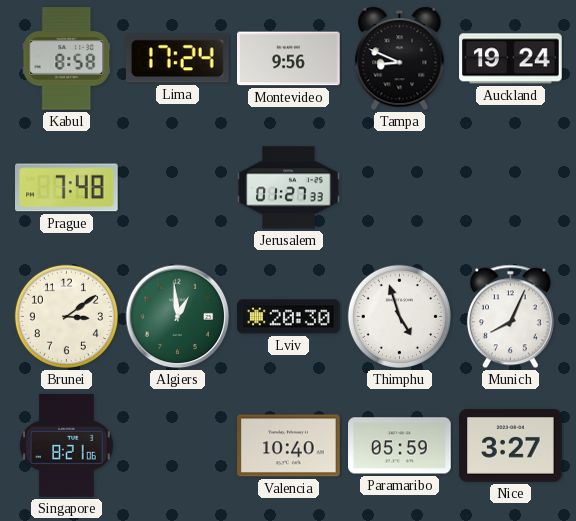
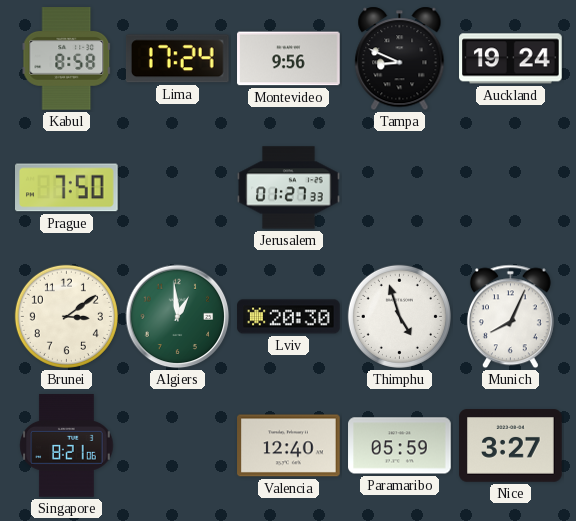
Prague: 7:48 -> 7:50
Valencia: 10:40 -> 12:40
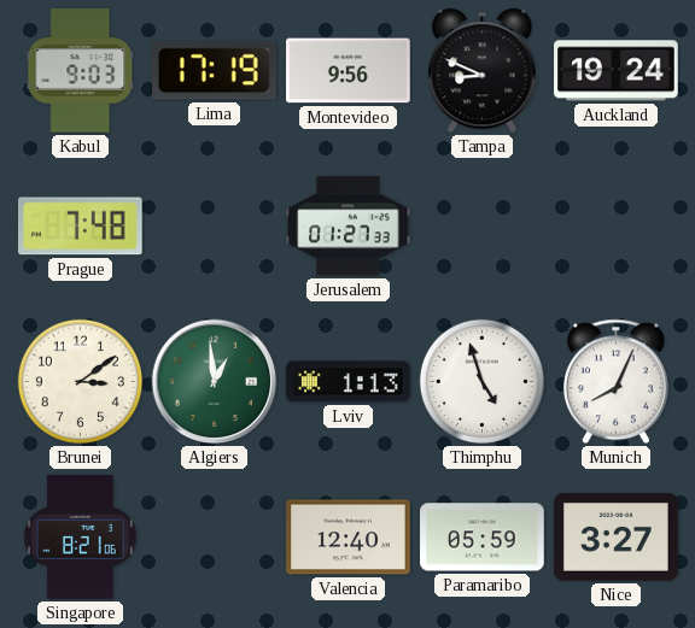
Kabul: 8:58 -> 9:03
Lima: 17:24 -> 17:19
Prague: 7:50 -> 7:48
Lviv: 20:30 -> 1:13
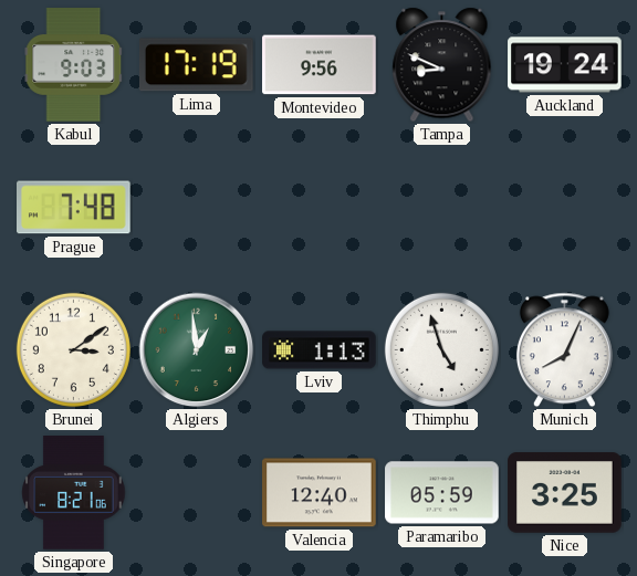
Jerusalem: 01:27 -> none
Nice: 3:27 -> 3:25
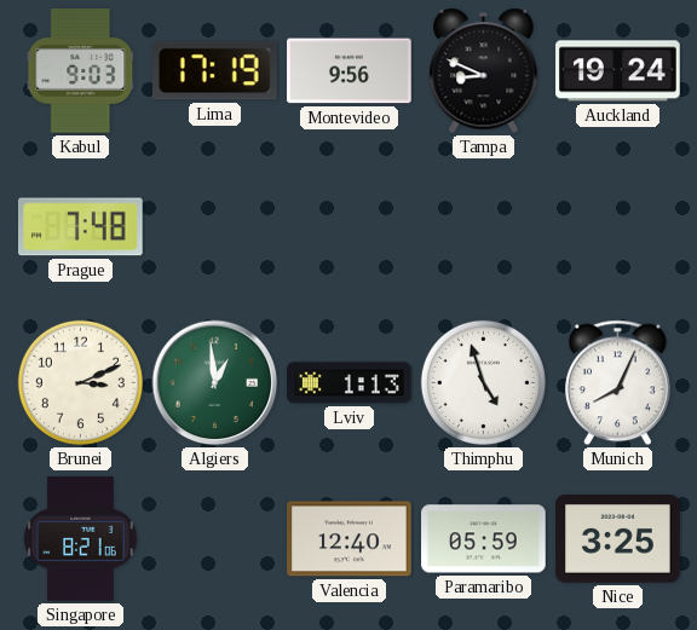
Brunei: 3:09 -> 3:11
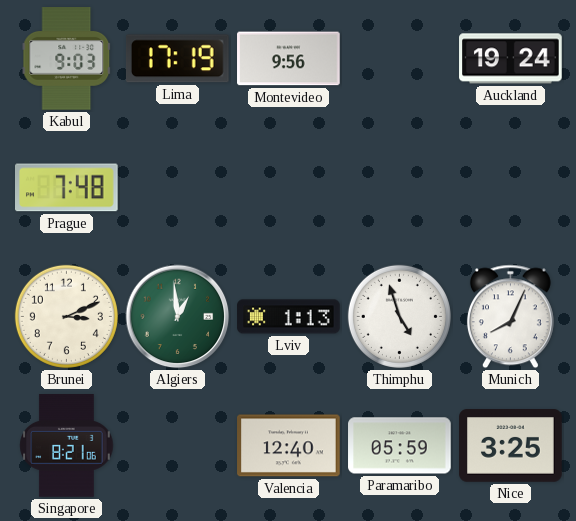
Tampa: 8:49 -> none
